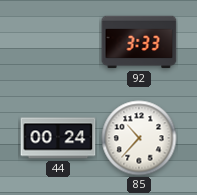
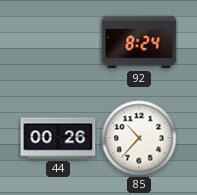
92: 3:33 -> 8:24
44: 00:24 -> 00:26
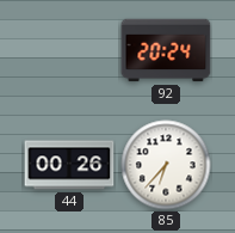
92: 8:24 -> 20:24
85: 10:37 -> 6:37
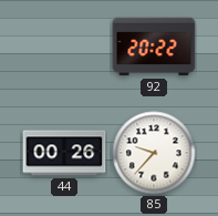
92: 20:24 -> 20:22
85: 6:37 -> 9:37
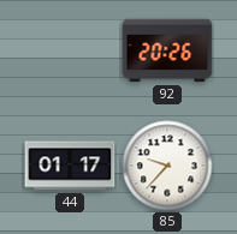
92: 20:22 -> 20:26
44: 00:26 -> 01:17
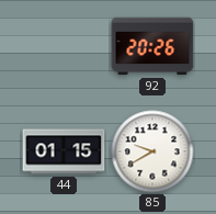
44: 01:17 -> 01:15
85: 9:37 -> 9:40
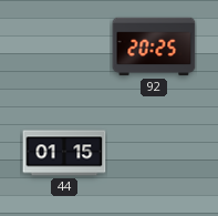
92: 20:26 -> 20:25
85: 9:40 -> none
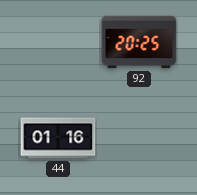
44: 01:15 -> 01:16
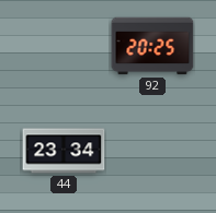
44: 01:16 -> 23:34
